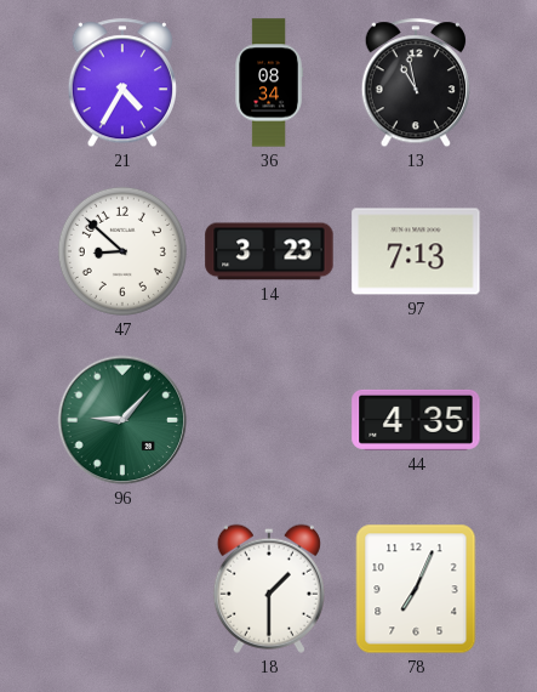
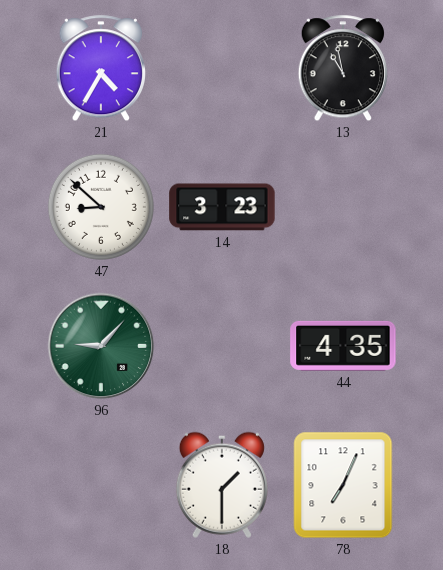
36: 08:34 -> none
97: 7:13 -> none
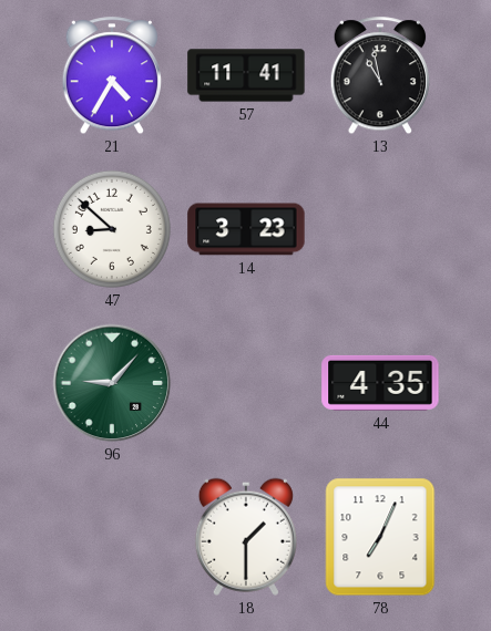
57: none -> 11:41
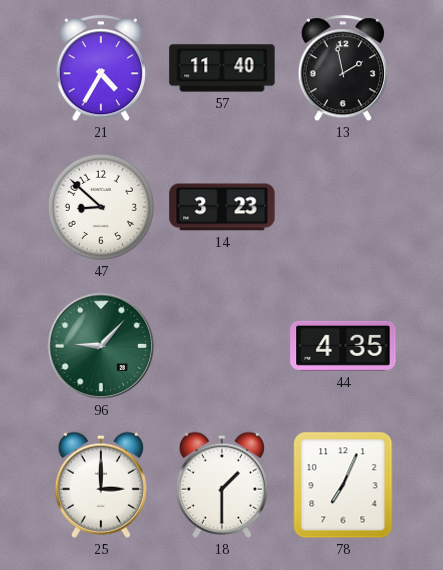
57: 11:41 -> 11:40
13: 10:58 -> 1:58
25: none -> 3:00
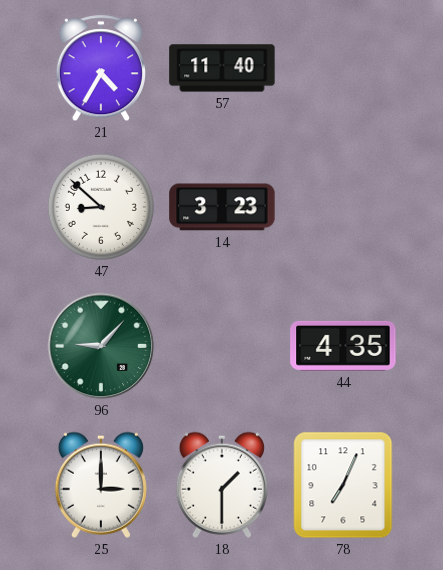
13: 1:58 -> none
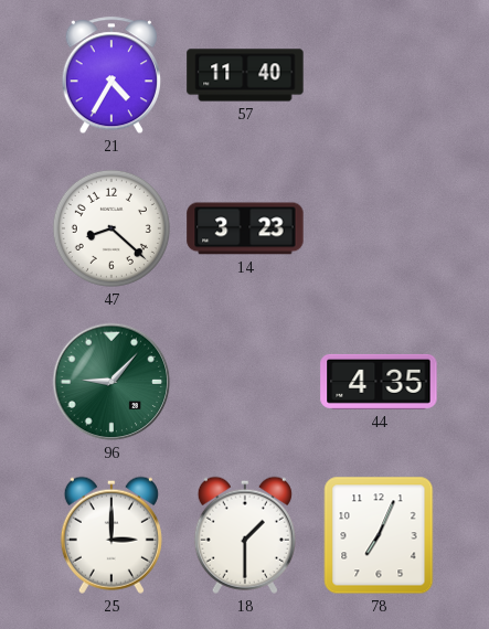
47: 8:52 -> 8:22
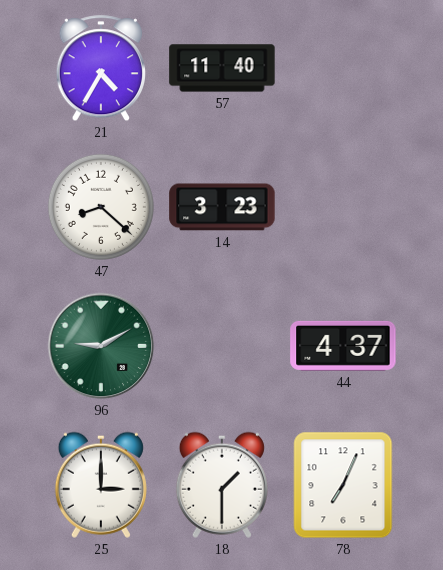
96: 9:07 -> 9:10
44: 4:35 -> 4:37
